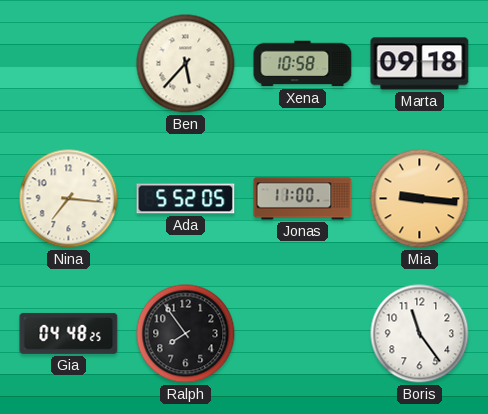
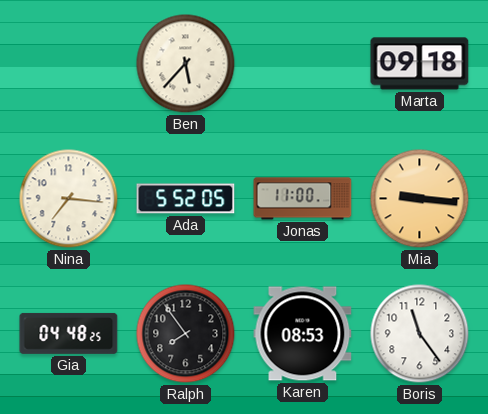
Xena: 10:58 -> none
Karen: none -> 08:53
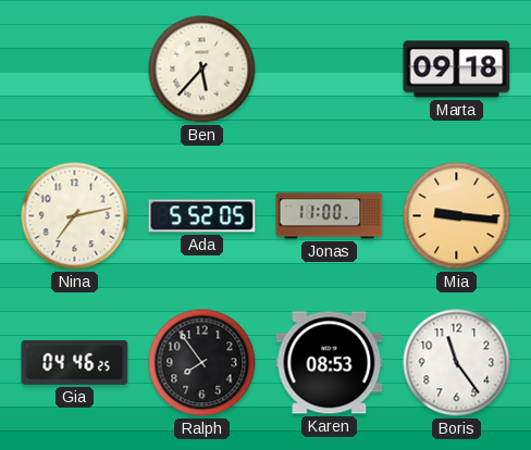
Nina: 7:16 -> 7:13
Gia: 04:48 -> 04:46
